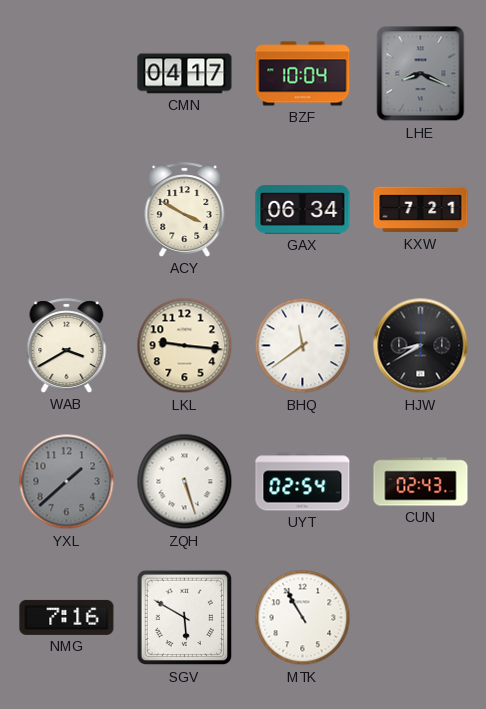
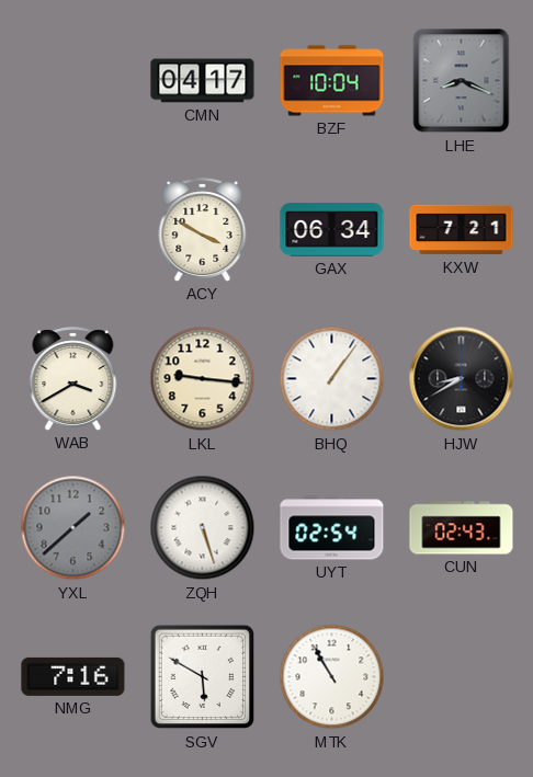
BHQ: 11:39 -> 1:06
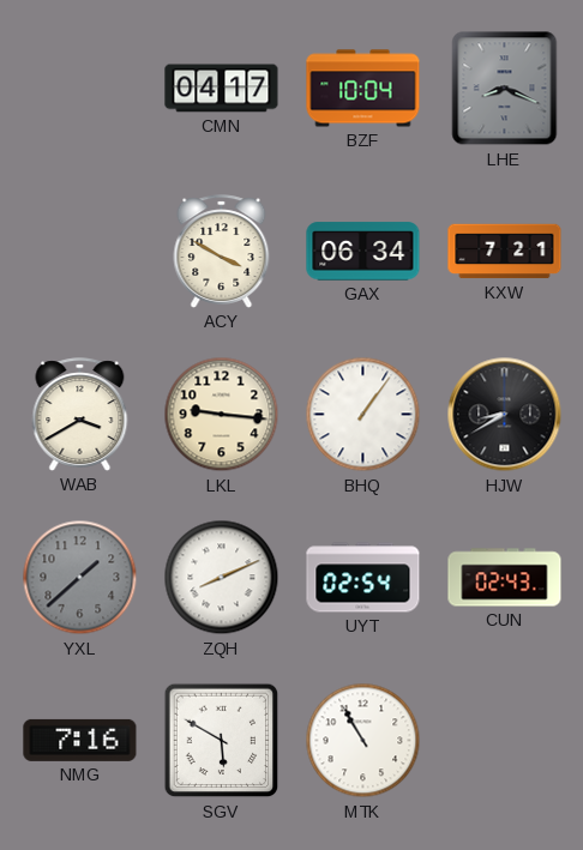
ZQH: 5:27 -> 8:11
